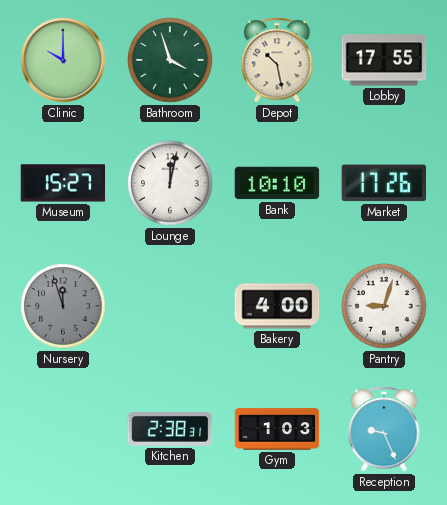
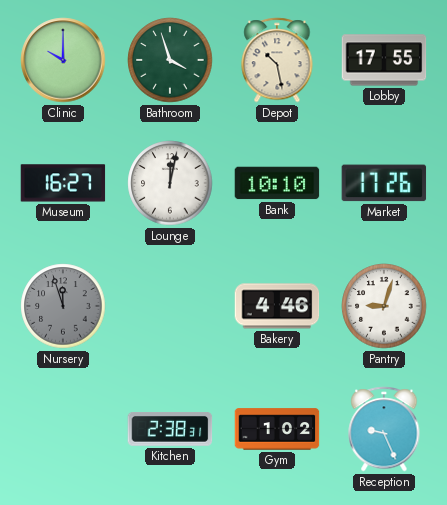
Museum: 15:27 -> 16:27
Bakery: 4:00 -> 4:46
Gym: 1:03 -> 1:02
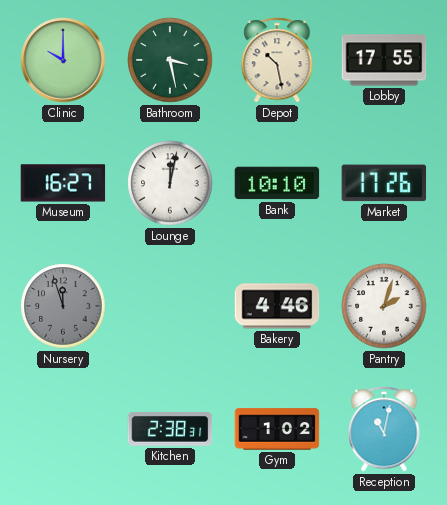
Bathroom: 3:57 -> 3:28
Pantry: 9:03 -> 2:03
Reception: 9:26 -> 11:02
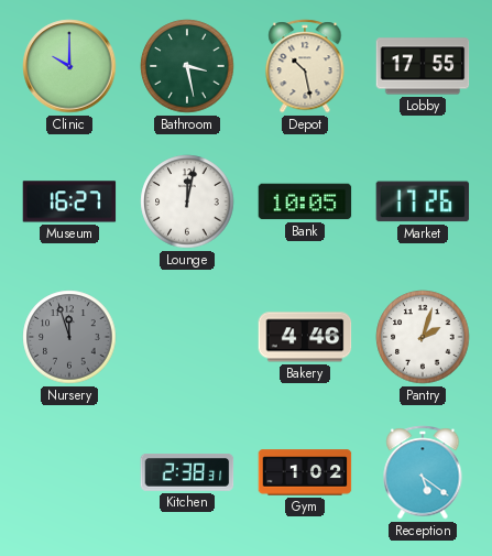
Bank: 10:10 -> 10:05
Reception: 11:02 -> 5:21
